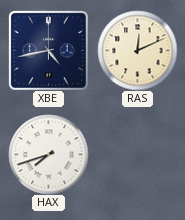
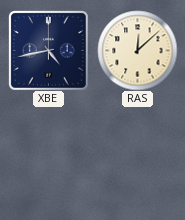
RAS: 12:11 -> 12:08
HAX: 7:42 -> none
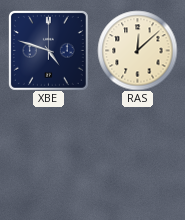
XBE: 4:43 -> 4:48
